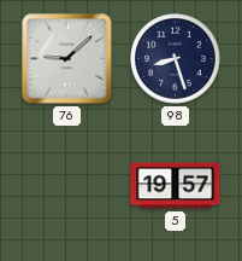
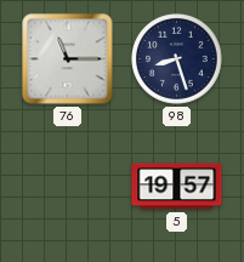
76: 9:08 -> 11:15
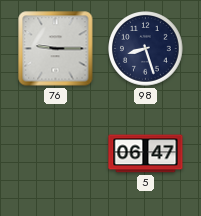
76: 11:15 -> 9:15
5: 19:57 -> 06:47
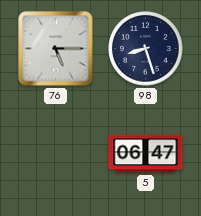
76: 9:15 -> 5:15
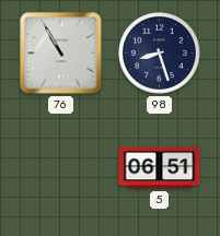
76: 5:15 -> 10:55
5: 06:47 -> 06:51
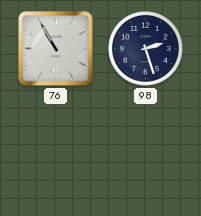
98: 8:27 -> 2:27
5: 06:51 -> none
